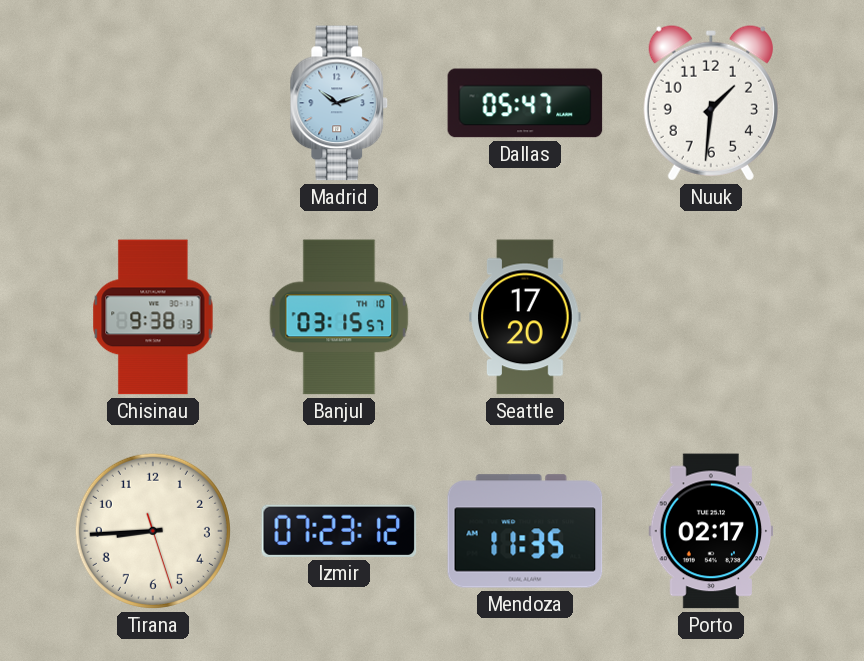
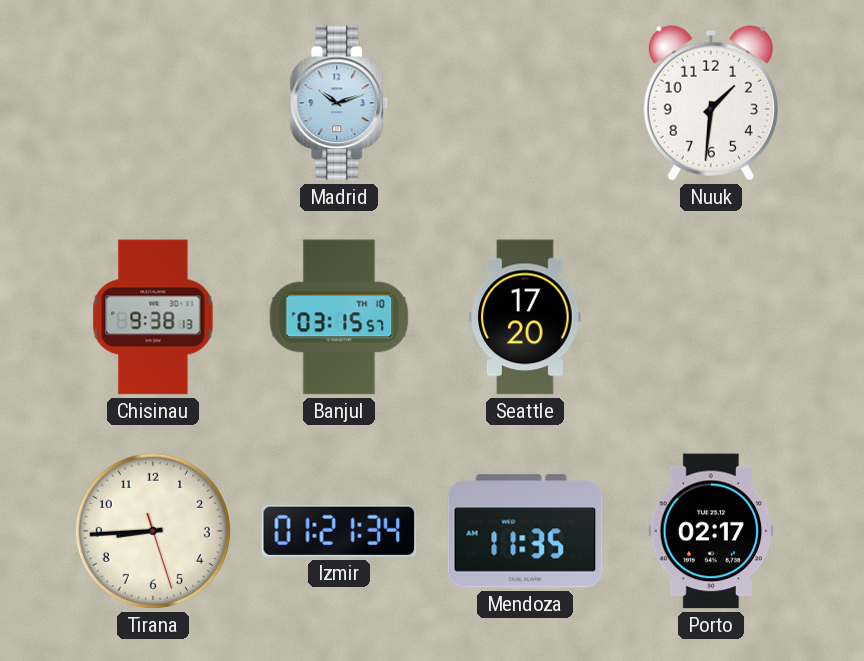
Dallas: 05:47 -> none
Izmir: 07:23 -> 01:21
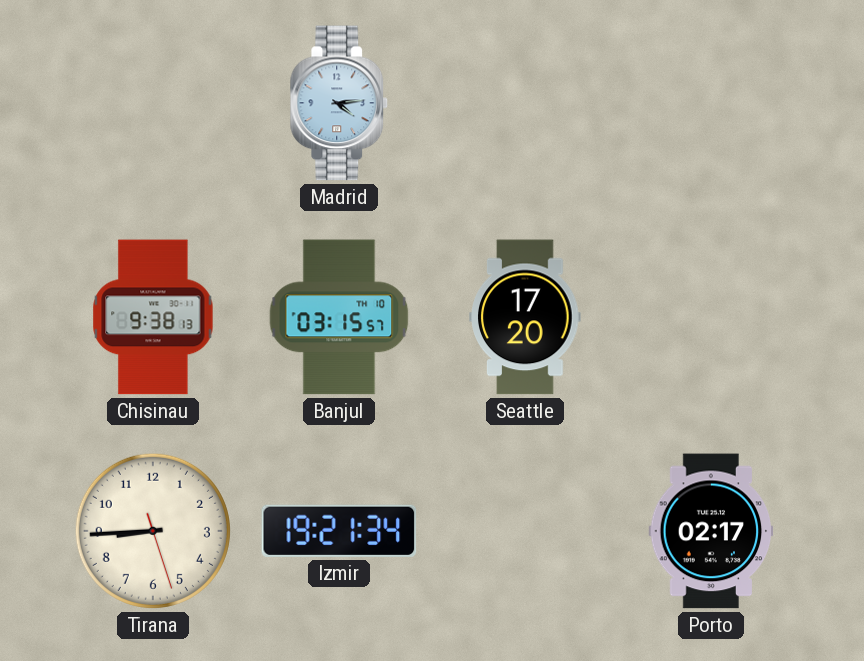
Madrid: 10:12 -> 4:14
Nuuk: 1:31 -> none
Izmir: 01:21 -> 19:21
Mendoza: 11:35 -> none
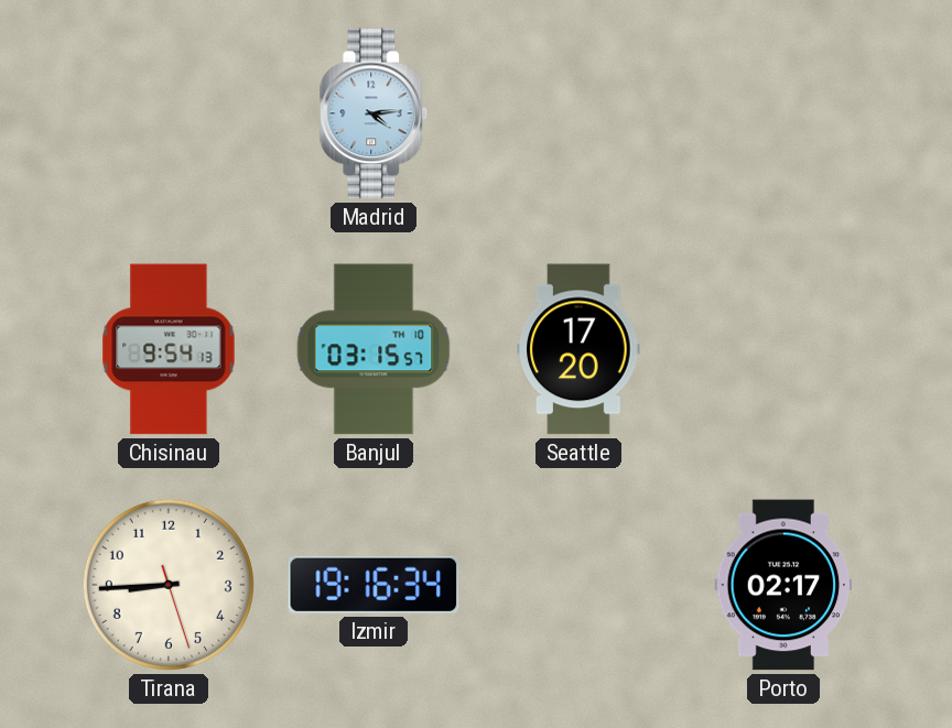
Chisinau: 9:38 -> 9:54
Izmir: 19:21 -> 19:16
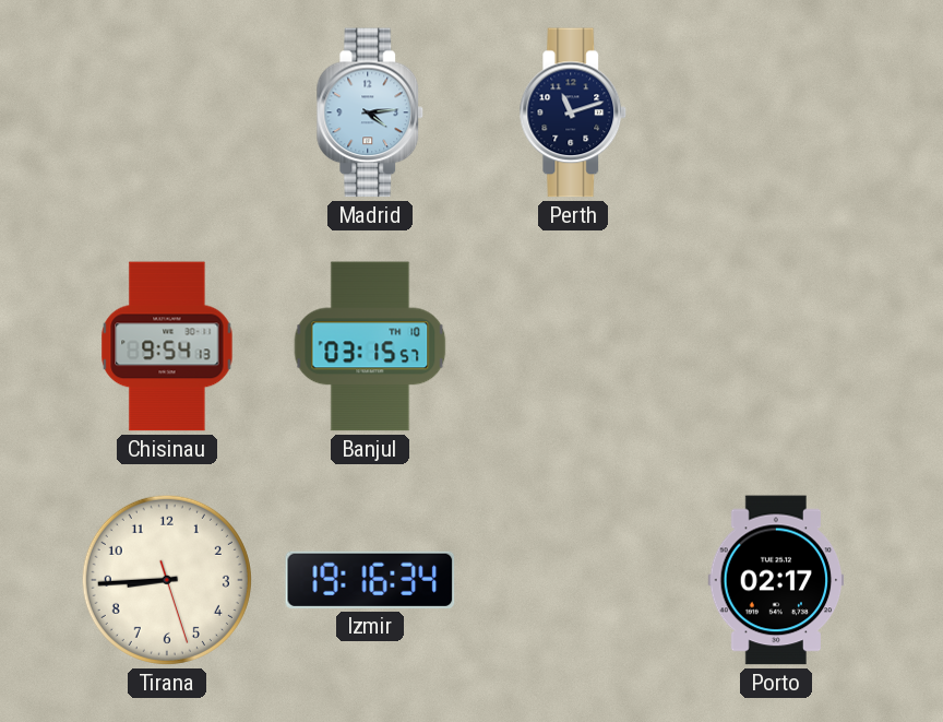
Perth: none -> 11:12
Seattle: 17:20 -> none
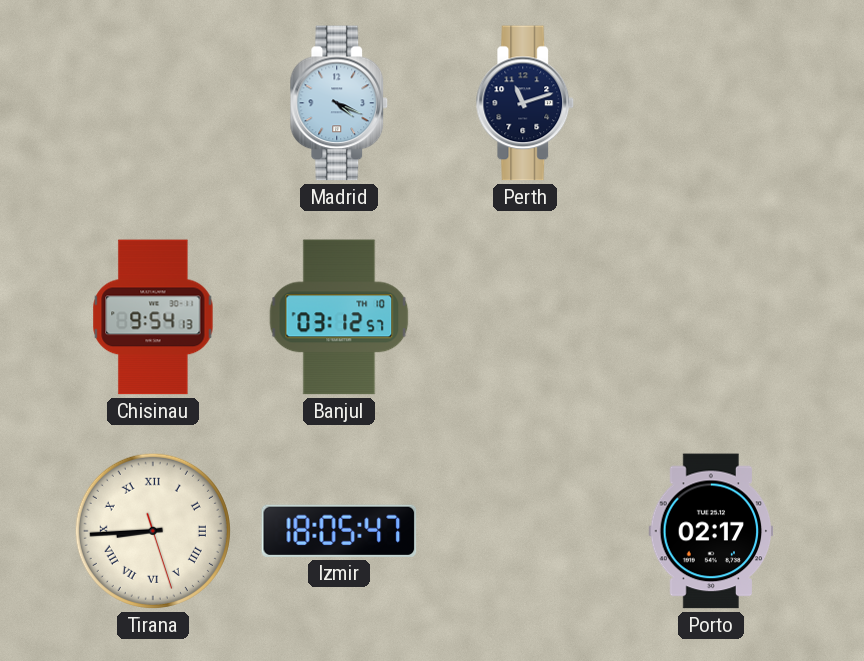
Madrid: 4:14 -> 4:19
Banjul: 03:15 -> 03:12
Tirana numerals: Arabic -> Roman
Izmir: 19:16 -> 18:05
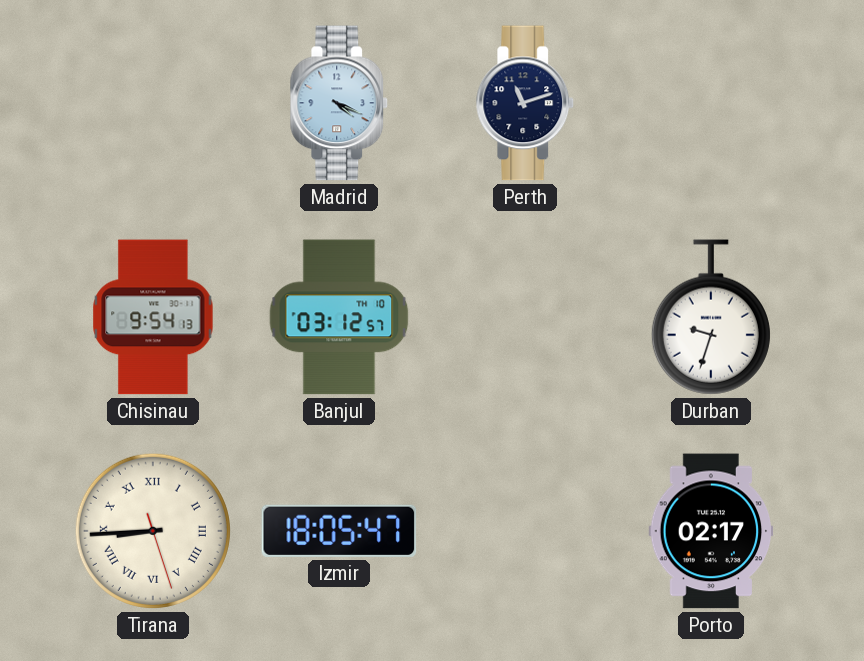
Durban: none -> 9:33
